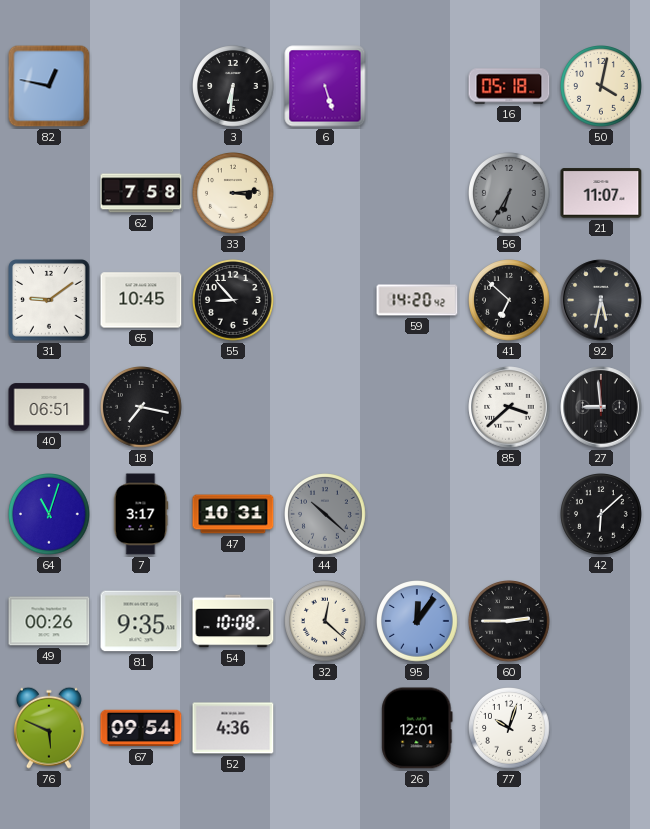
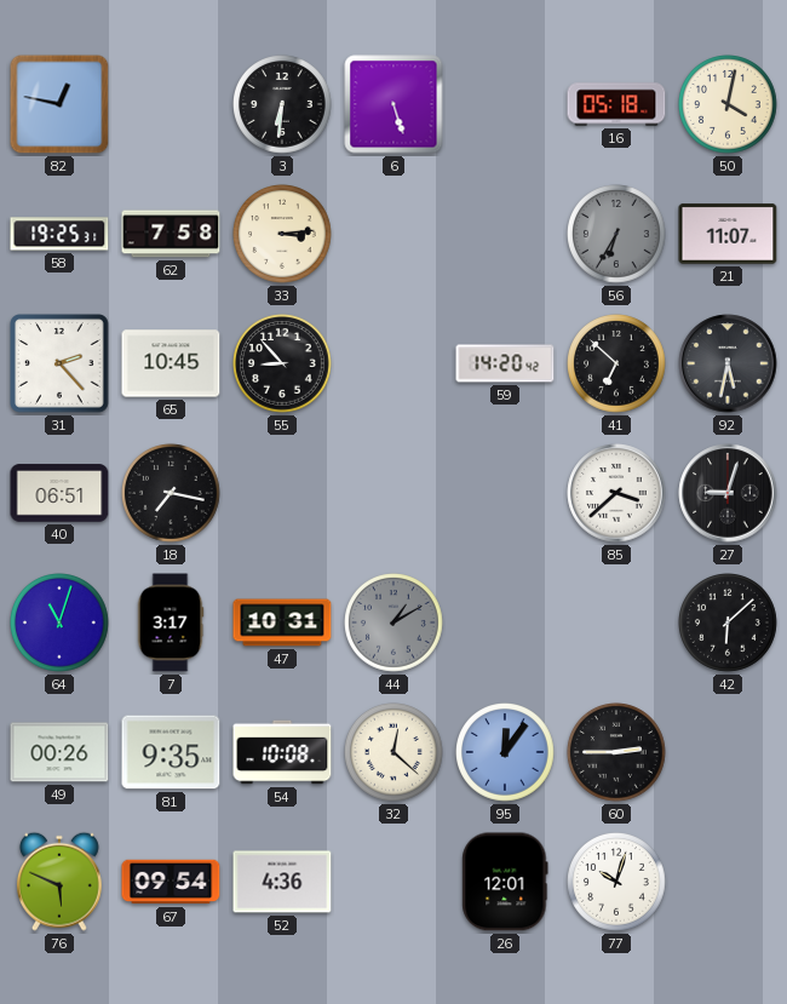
58: none -> 19:25
31: 9:09 -> 2:23
27: 8:59 -> 9:03
44: 10:22 -> 1:10
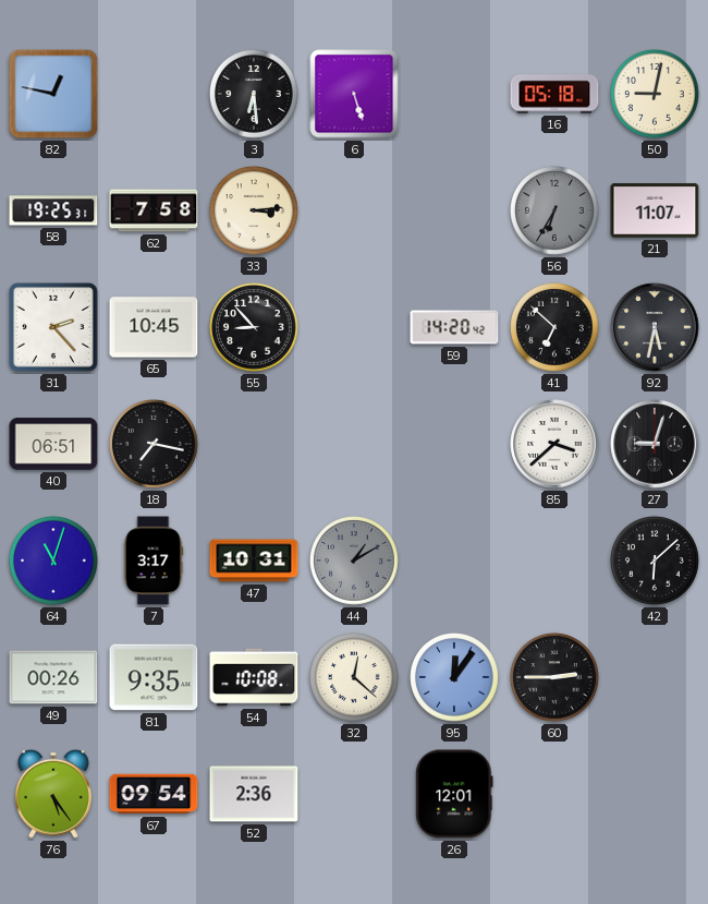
3: 6:31 -> 6:29
50: 4:02 -> 9:02
76: 5:49 -> 5:24
52: 4:36 -> 2:36
77: 10:03 -> none
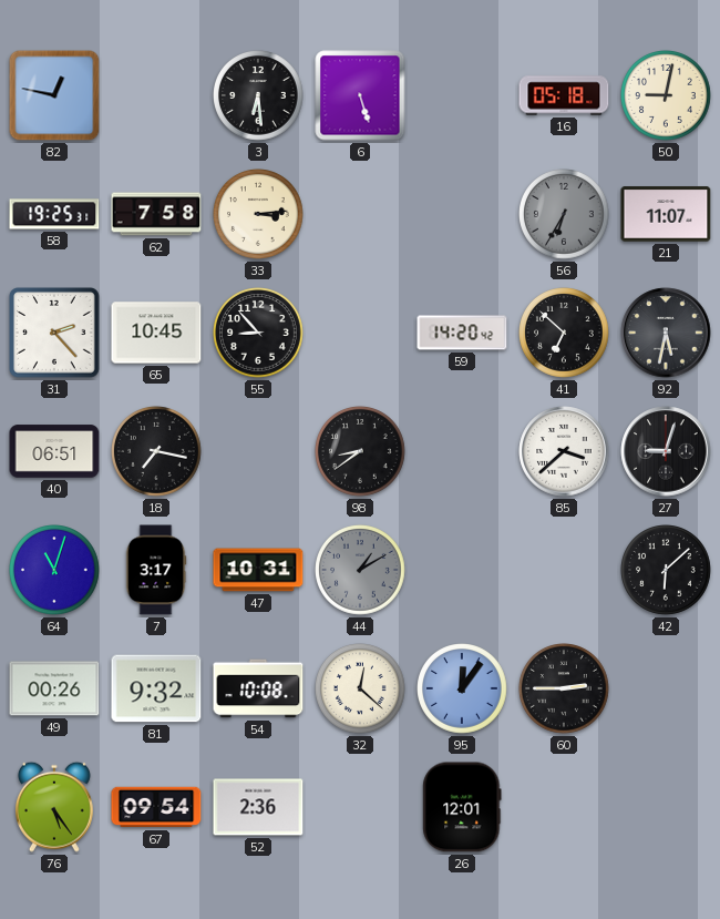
98: none -> 8:39
81: 9:35 -> 9:32
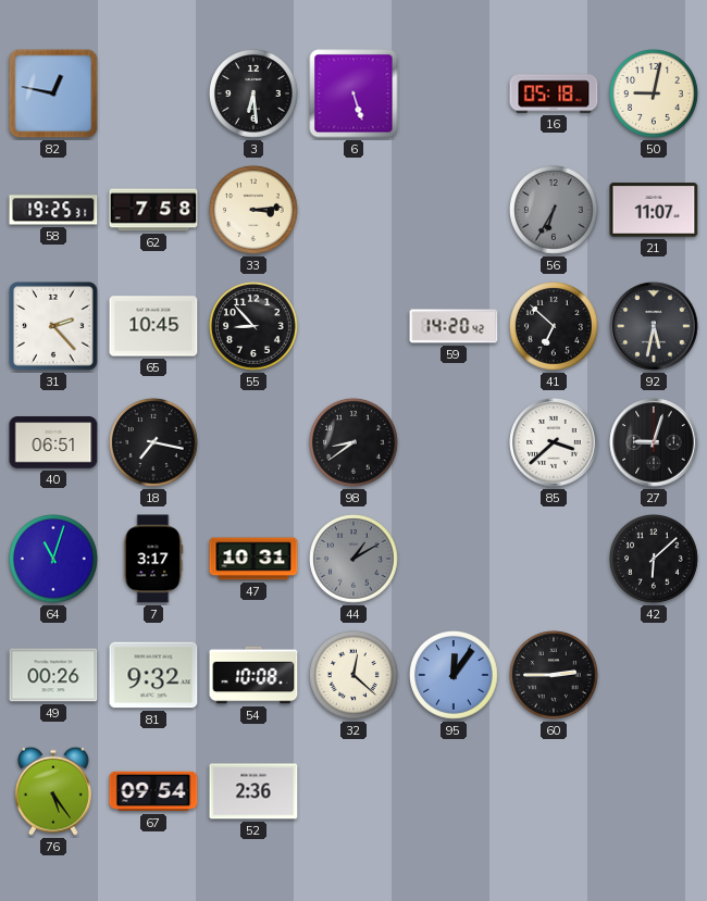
26: 12:01 -> none
